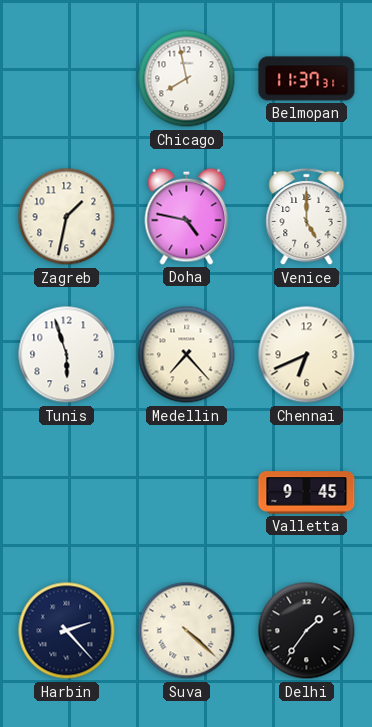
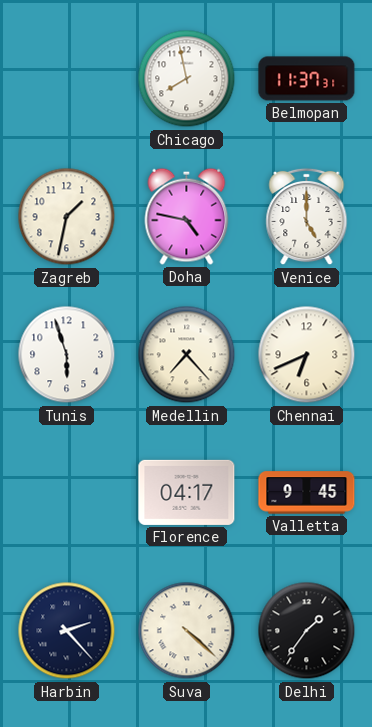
Florence: none -> 04:17
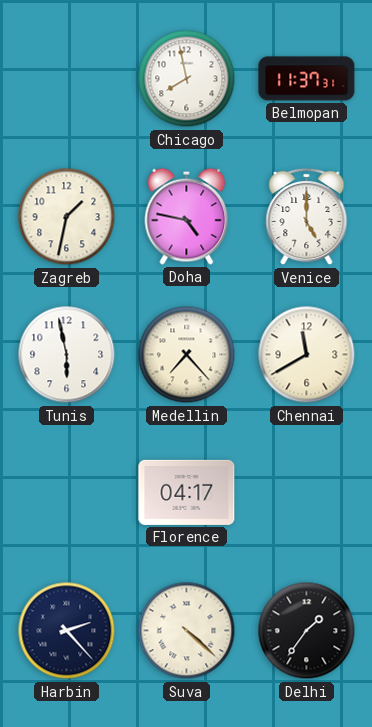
Tunis: 5:57 -> 5:58
Chennai: 6:41 -> 11:40
Valletta: 9:45 -> none
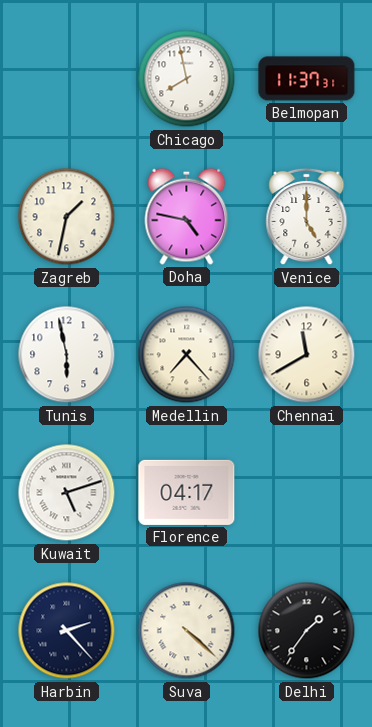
Kuwait: none -> 5:12
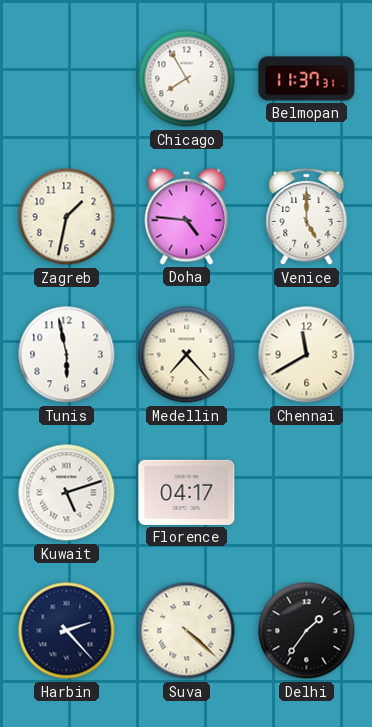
Chicago: 7:58 -> 7:55
Doha: 4:47 -> 4:46
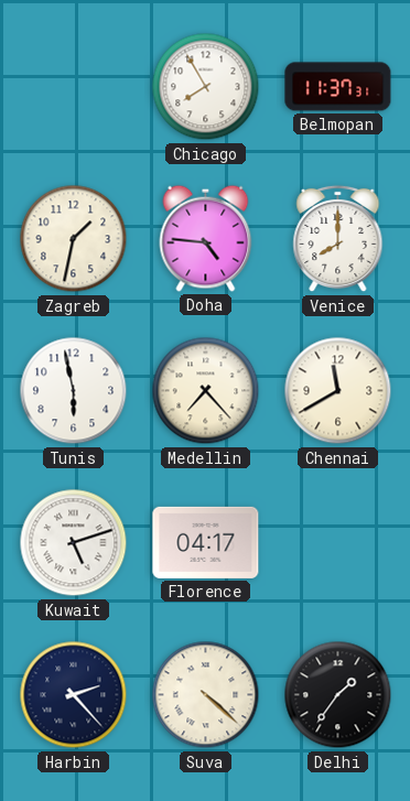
Venice: 5:00 -> 8:00
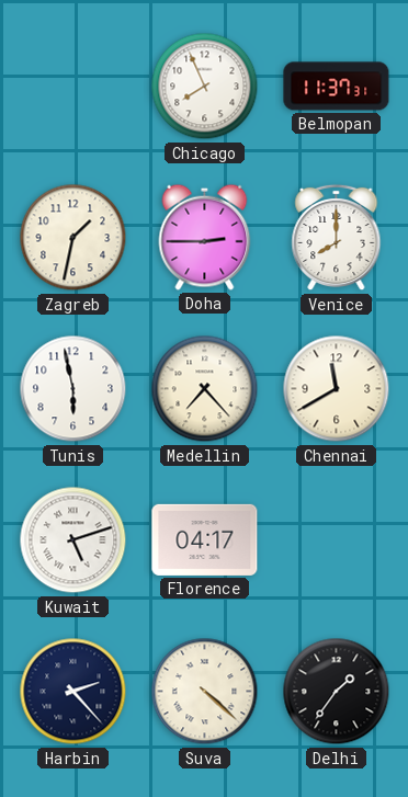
Chicago: 7:55 -> 7:56
Doha: 4:46 -> 2:45
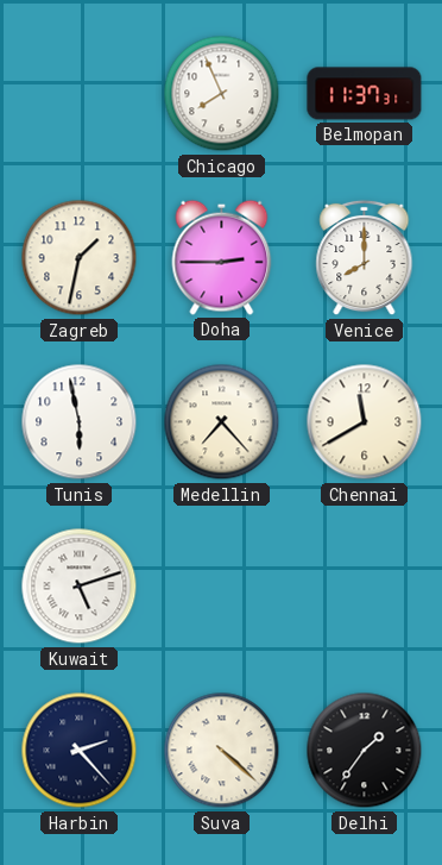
Florence: 04:17 -> none
